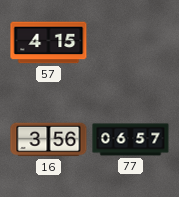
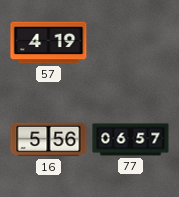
57: 4:15 -> 4:19
16: 3:56 -> 5:56
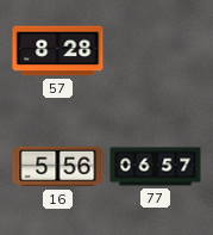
57: 4:19 -> 8:28
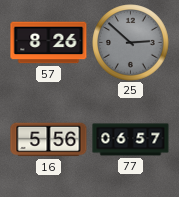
57: 8:28 -> 8:26
25: none -> 2:52
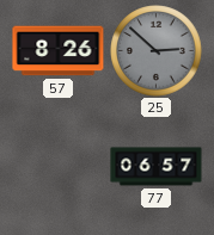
16: 5:56 -> none
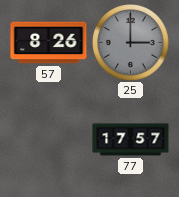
25: 2:52 -> 3:00
77: 06:57 -> 17:57
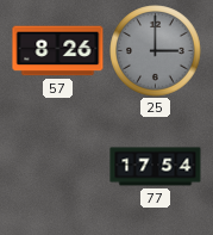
77: 17:57 -> 17:54
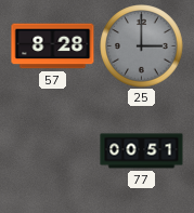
57: 8:26 -> 8:28
77: 17:54 -> 00:51
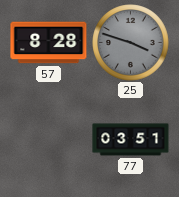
25: 3:00 -> 3:48
77: 00:51 -> 03:51
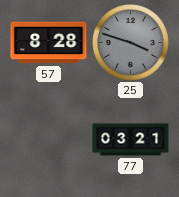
77: 03:51 -> 03:21
